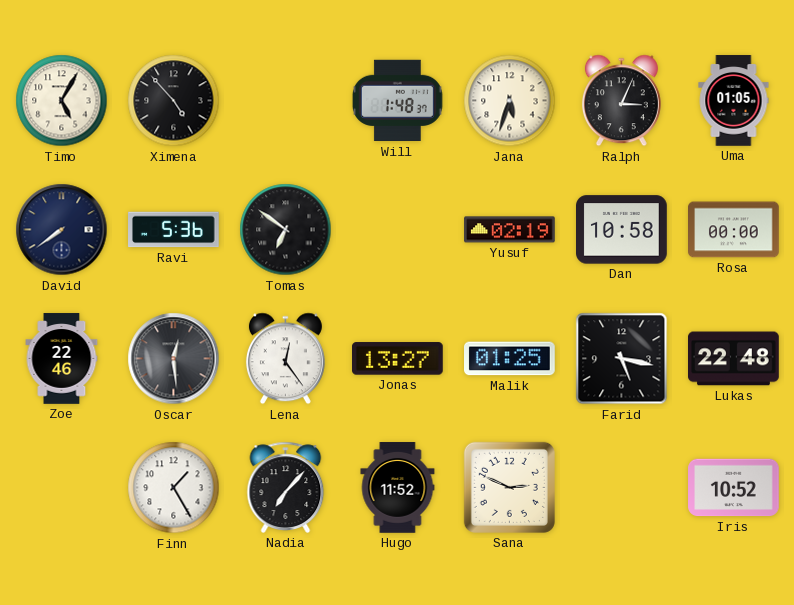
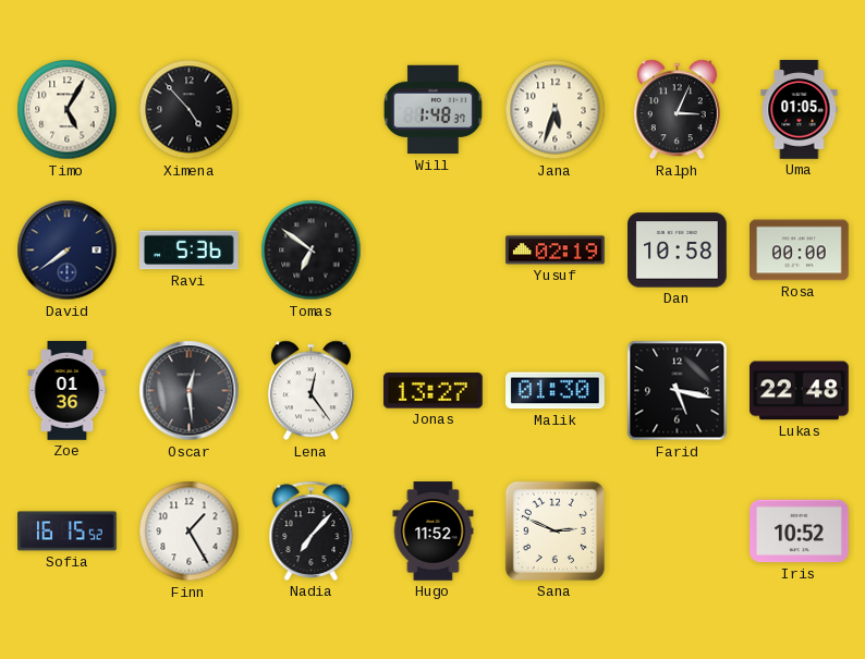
Zoe: 22:46 -> 01:36
Malik: 01:25 -> 01:30
Sofia: none -> 16:15
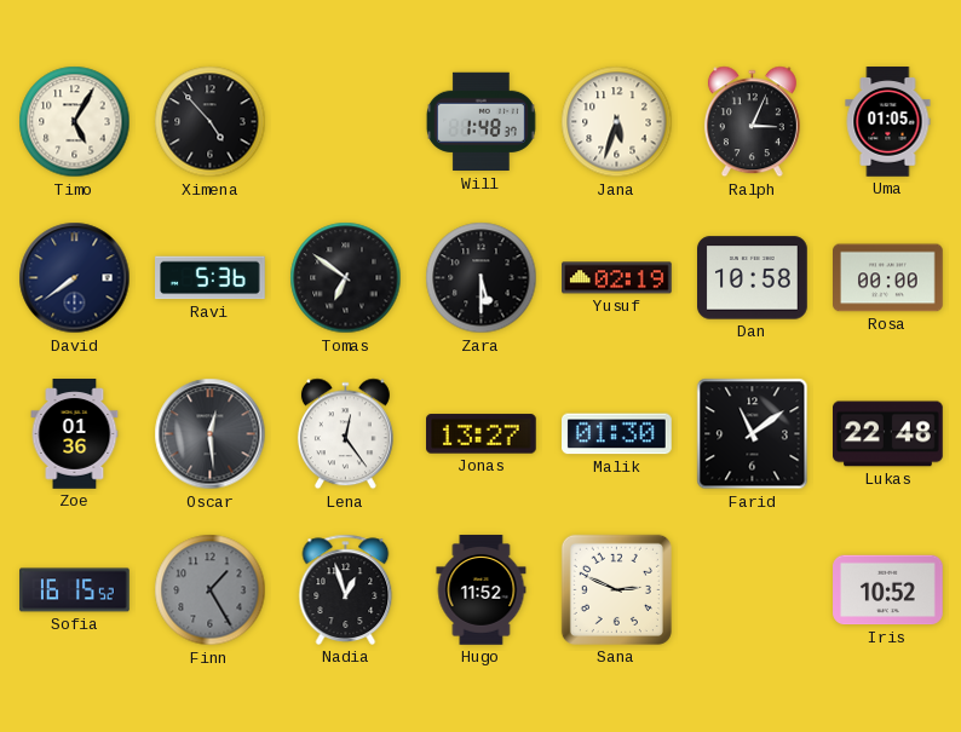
Zara: none -> 5:30
Farid: 5:17 -> 11:09
Finn dial: white -> grey
Nadia: 7:07 -> 12:57
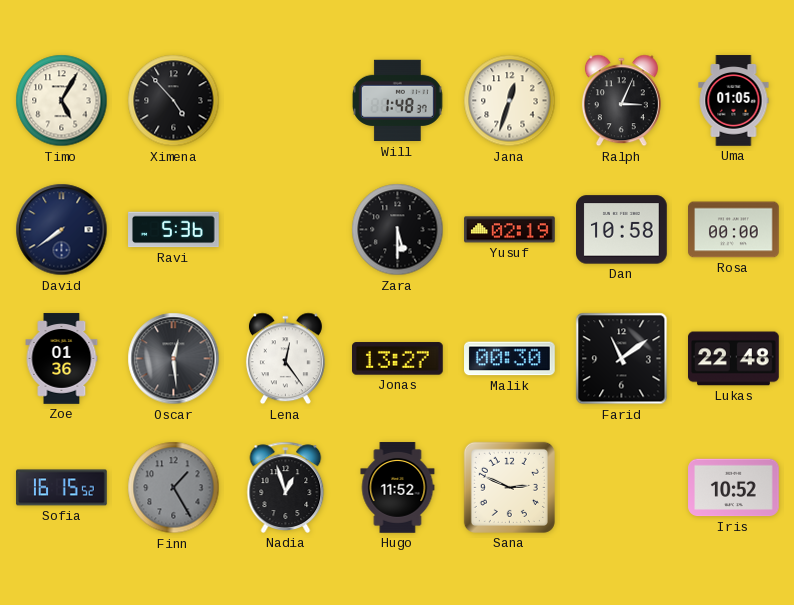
Jana: 5:33 -> 12:33
Tomas: 6:51 -> none
Malik: 01:30 -> 00:30
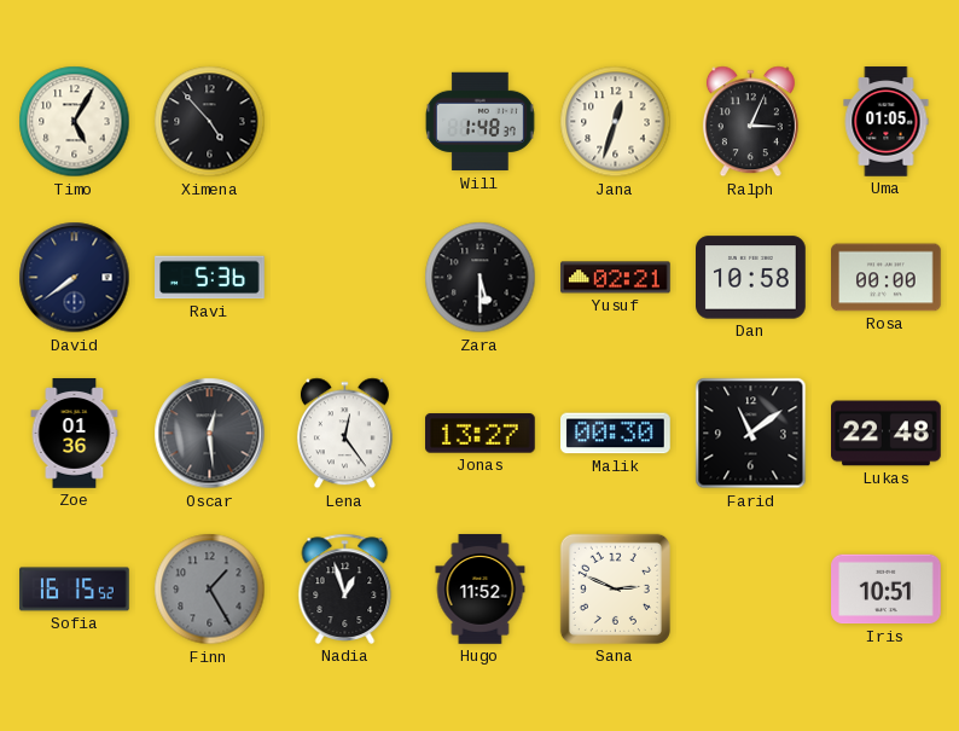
Yusuf: 02:19 -> 02:21
Iris: 10:52 -> 10:51
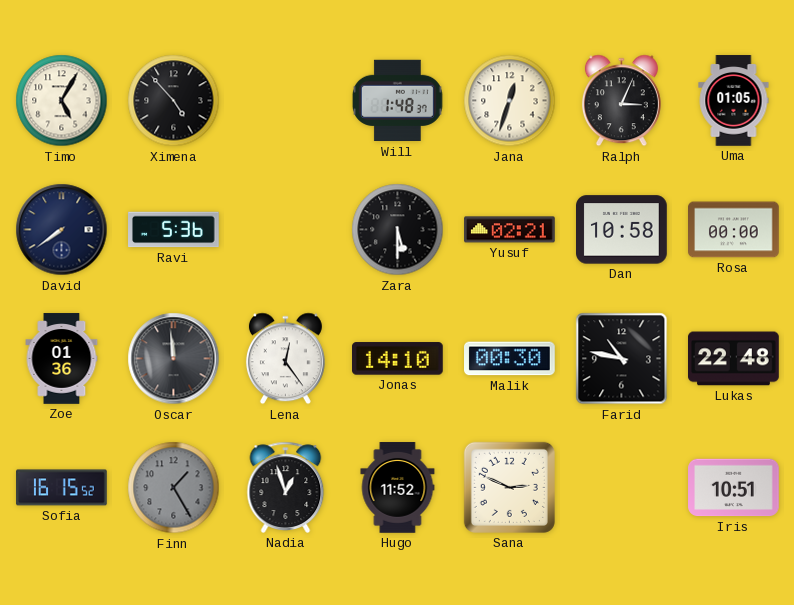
Oscar: 12:29 -> 11:59
Jonas: 13:27 -> 14:10
Farid: 11:09 -> 10:47
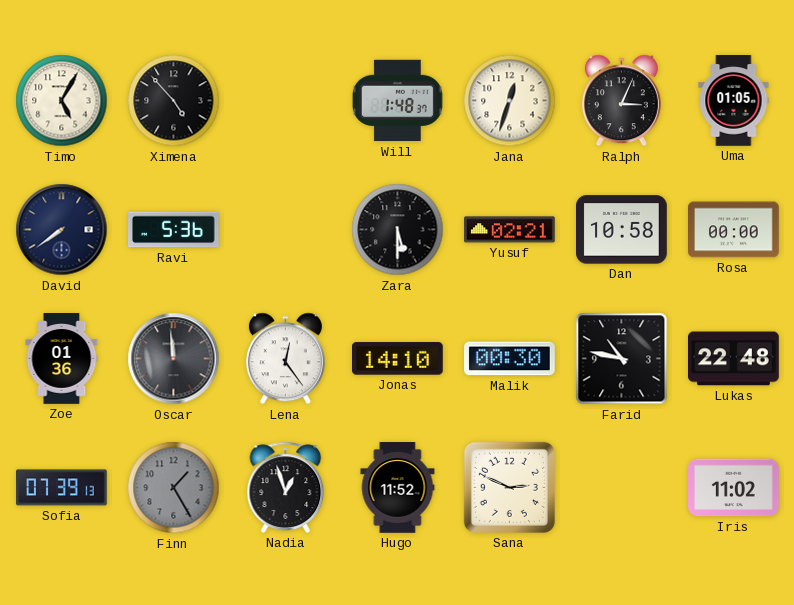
Sofia: 16:15 -> 07:39
Iris: 10:51 -> 11:02
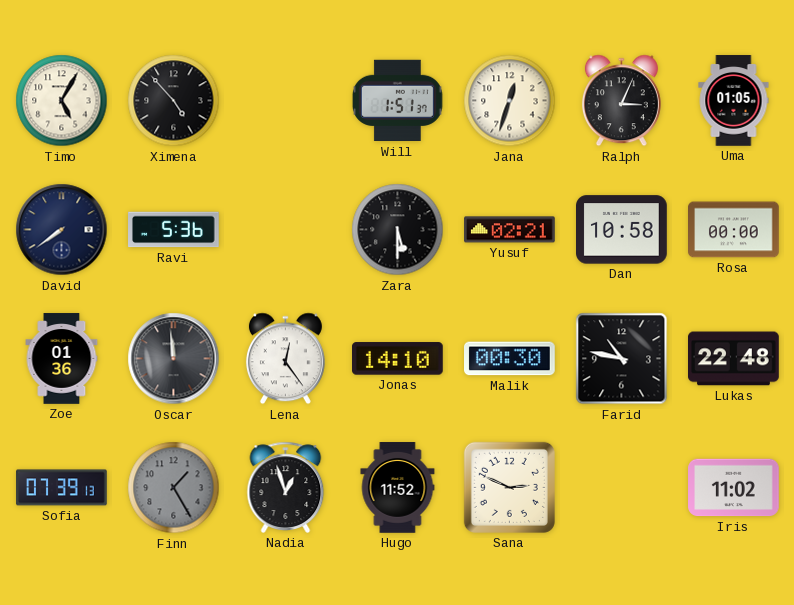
Will: 1:48 -> 1:51
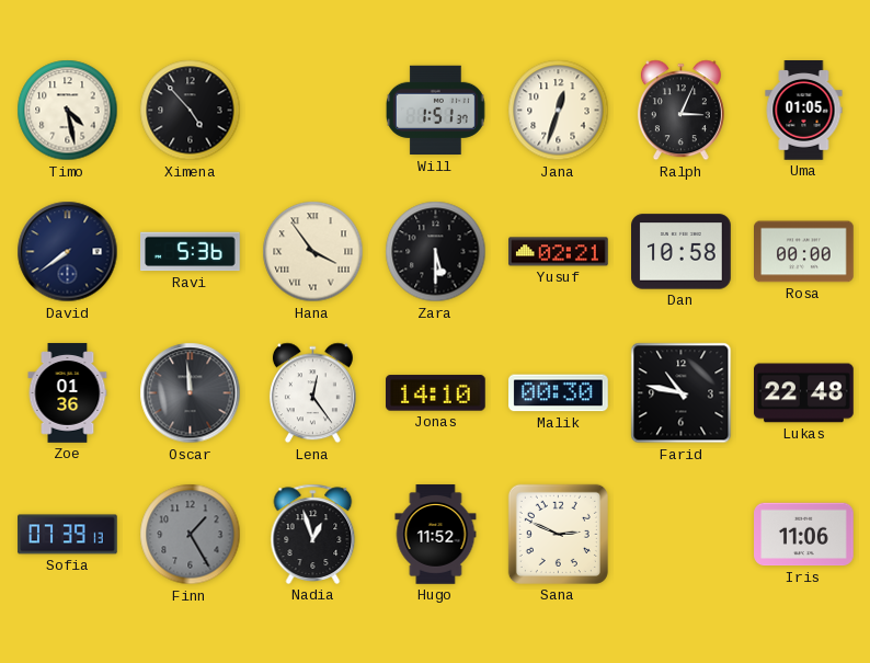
Timo: 5:05 -> 4:28
Hana: none -> 3:54
Iris: 11:02 -> 11:06
